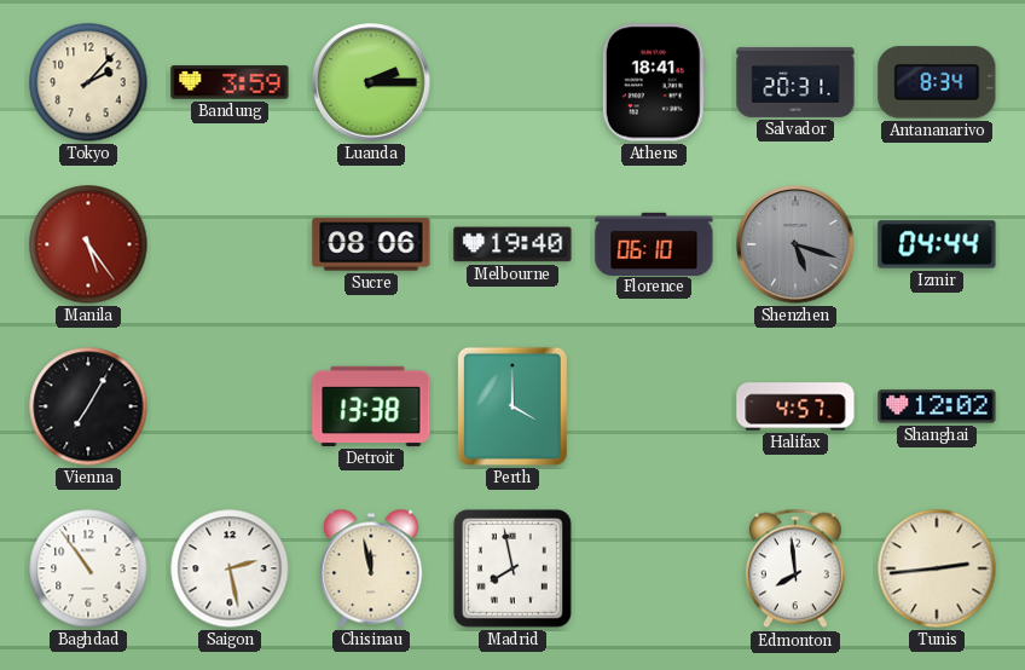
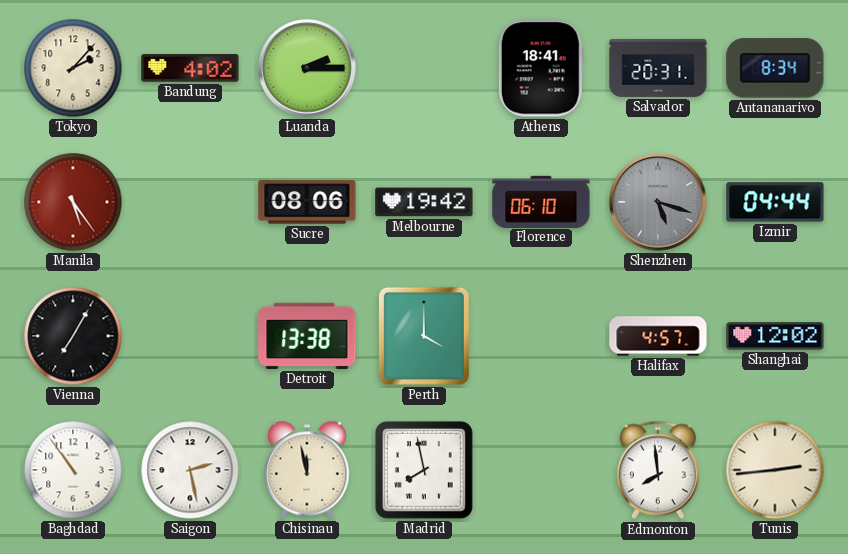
Bandung: 3:59 -> 4:02
Melbourne: 19:40 -> 19:42
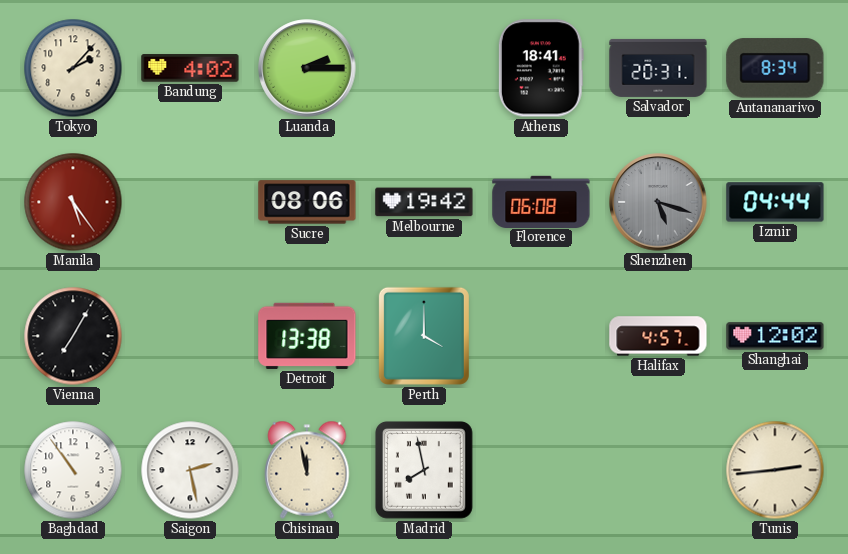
Florence: 06:10 -> 06:08
Edmonton: 7:59 -> none
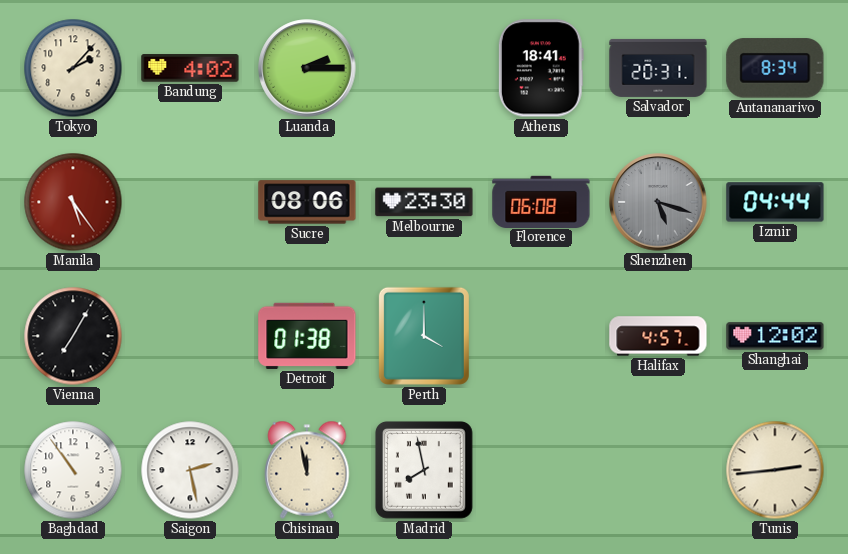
Melbourne: 19:42 -> 23:30
Detroit: 13:38 -> 01:38
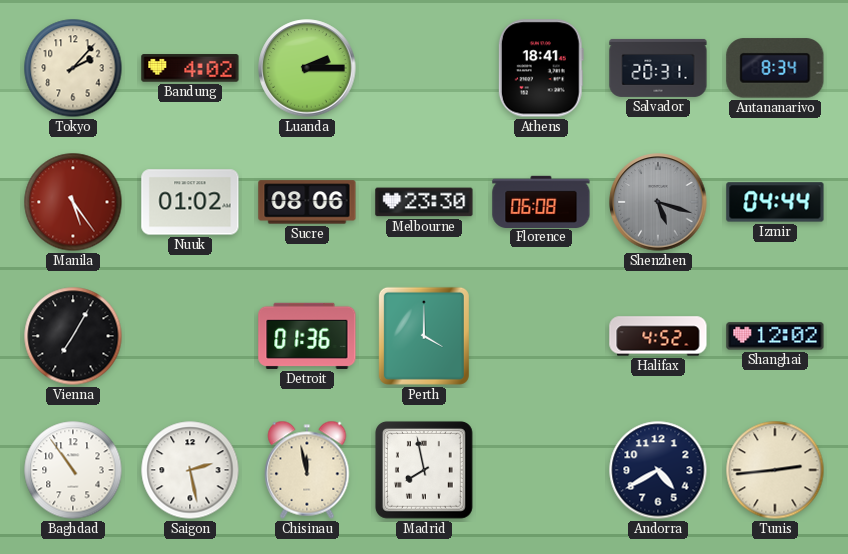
Nuuk: none -> 01:02
Detroit: 01:38 -> 01:36
Halifax: 4:57 -> 4:52
Andorra: none -> 4:40
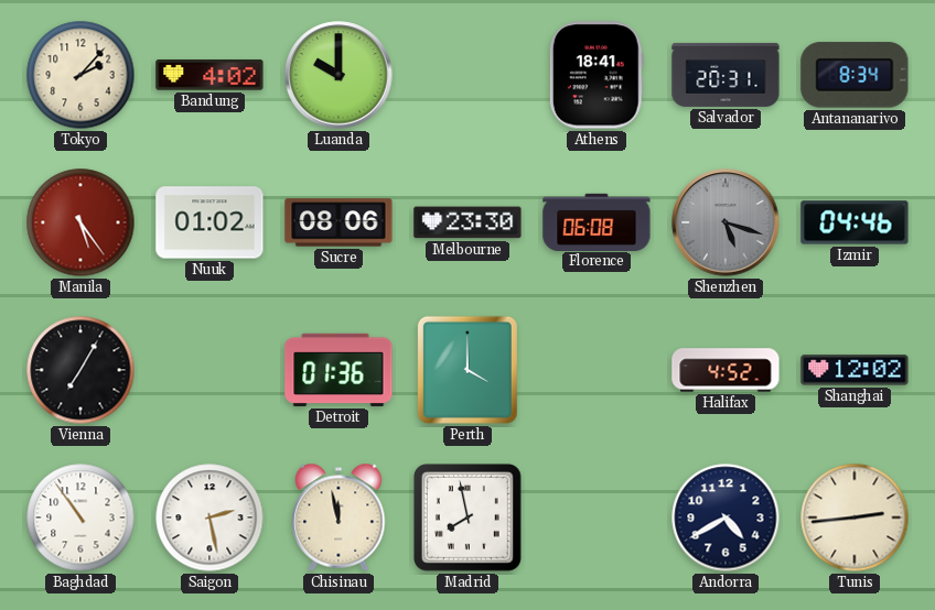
Luanda: 2:15 -> 10:00
Izmir: 04:44 -> 04:46
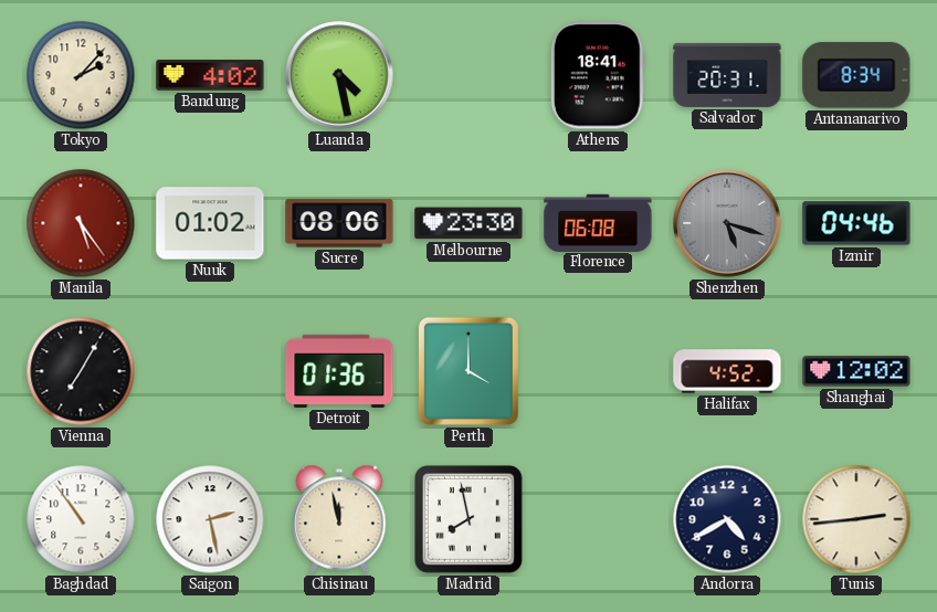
Luanda: 10:00 -> 4:28
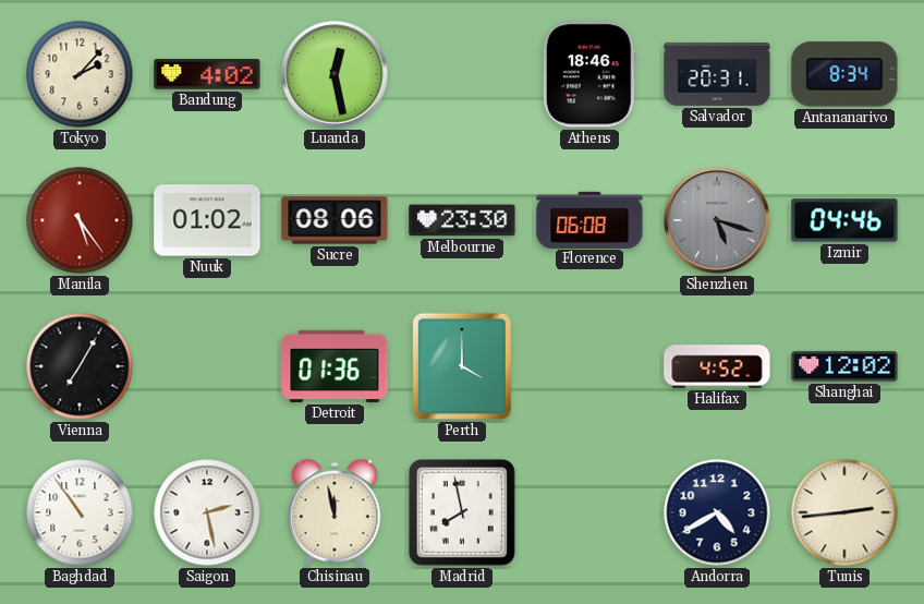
Luanda: 4:28 -> 12:28
Athens: 18:41 -> 18:46
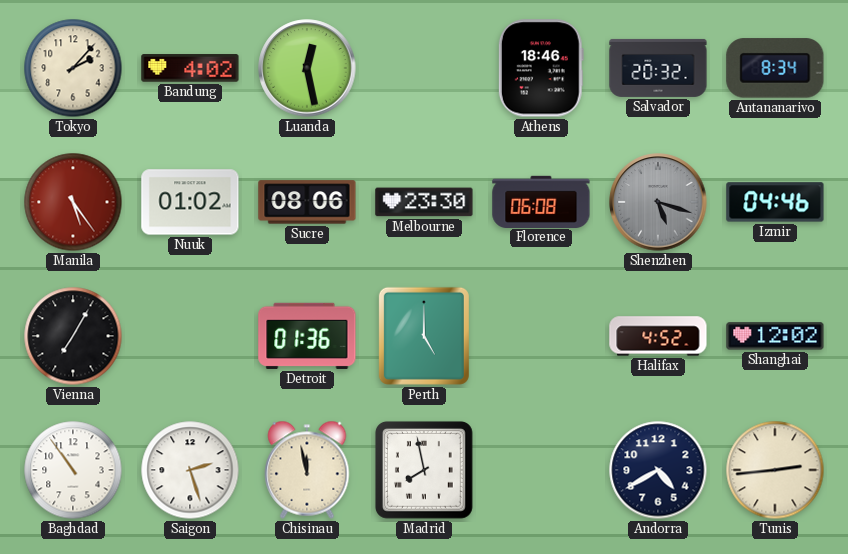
Salvador: 20:31 -> 20:32
Perth: 4:00 -> 5:00
Saigon: 2:28 -> 2:27
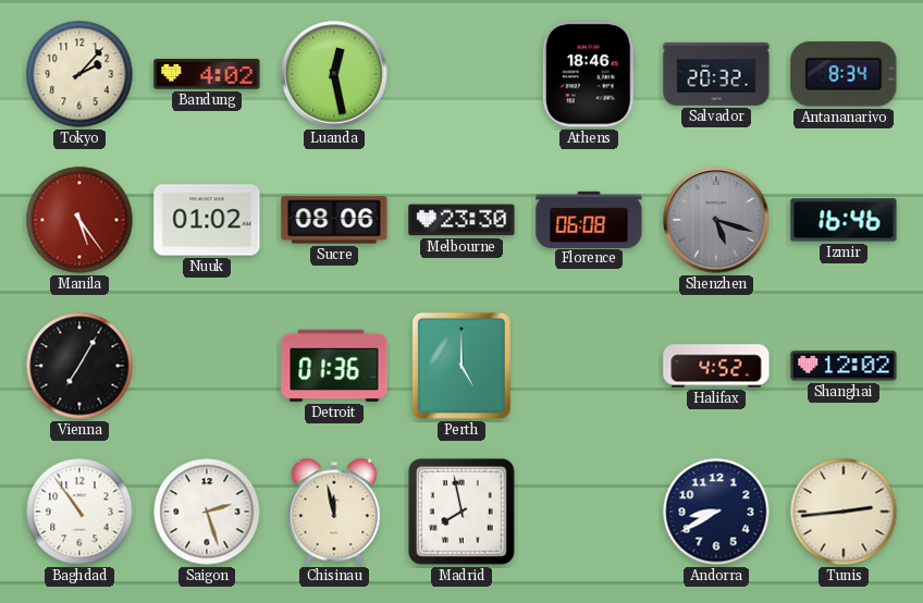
Izmir: 04:46 -> 16:46
Andorra: 4:40 -> 8:40
